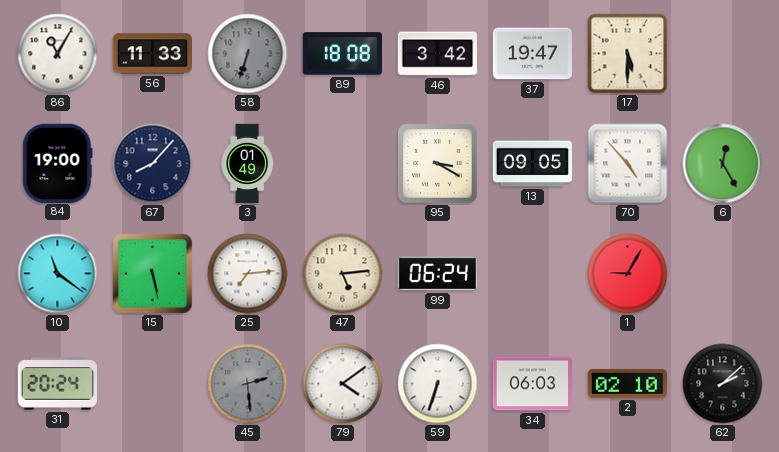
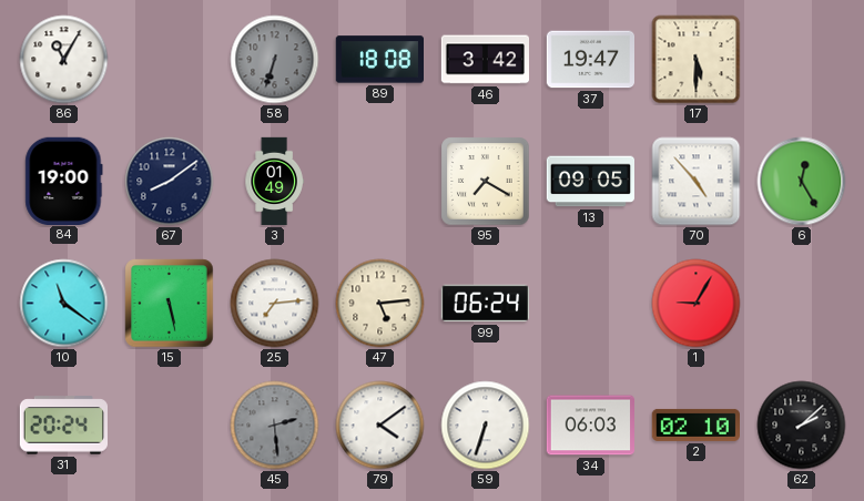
56: 11:33 -> none
67: 8:07 -> 8:09
95: 3:20 -> 7:20
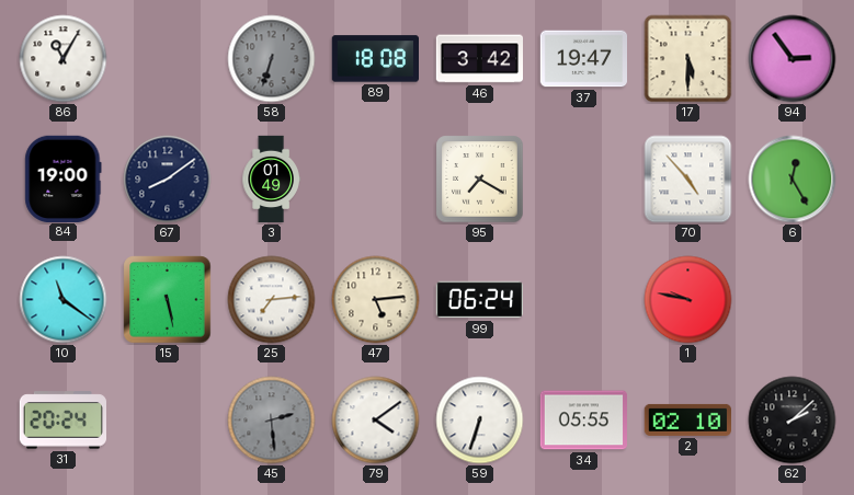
94: none -> 2:54
13: 09:05 -> none
1: 9:05 -> 9:47
34: 06:03 -> 05:55
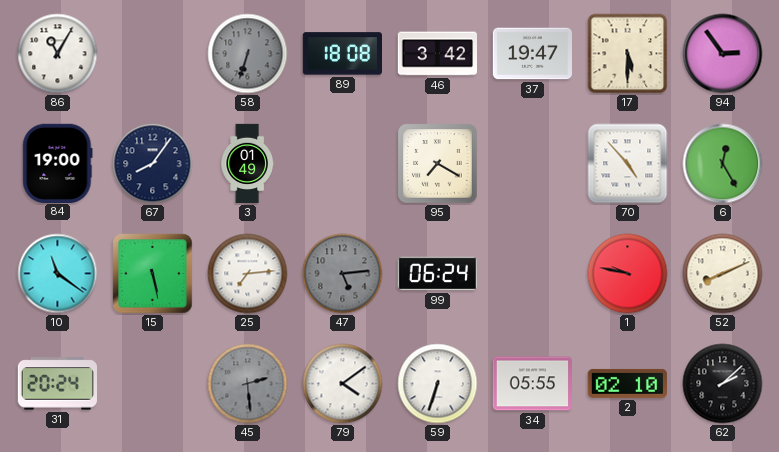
67: 8:09 -> 8:06
47 dial: cream -> grey
52: none -> 8:11
